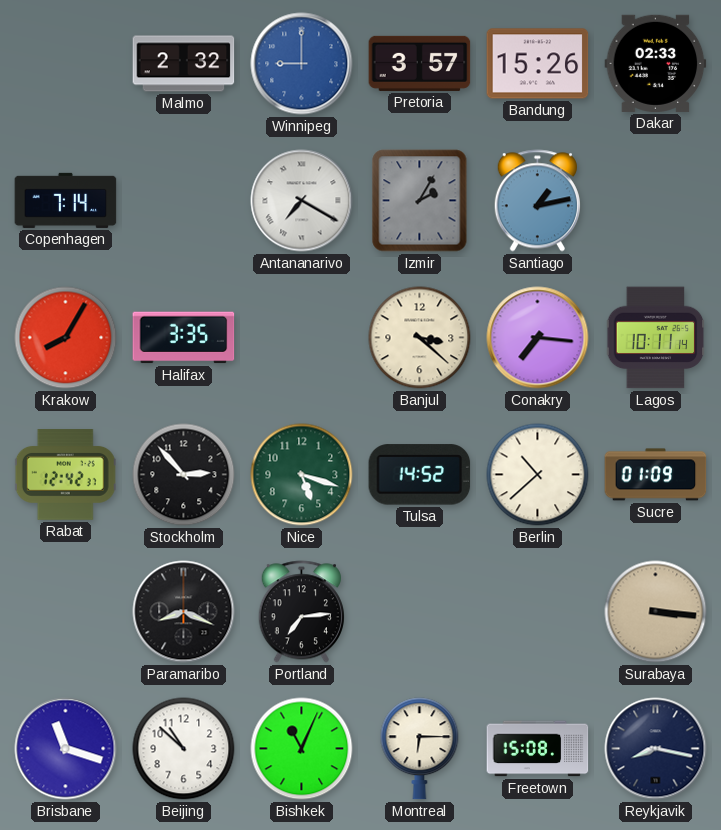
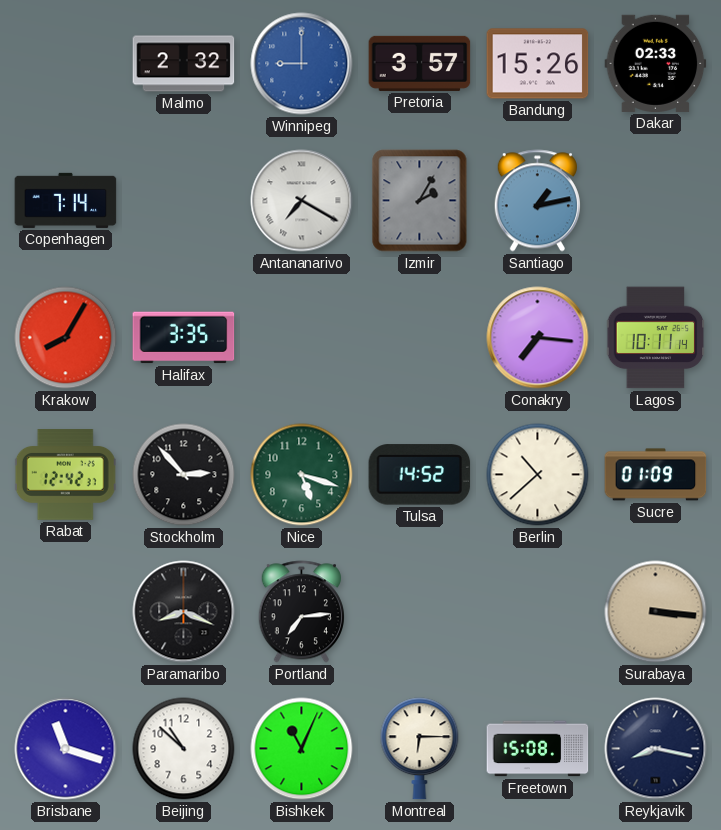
Banjul: 3:22 -> none
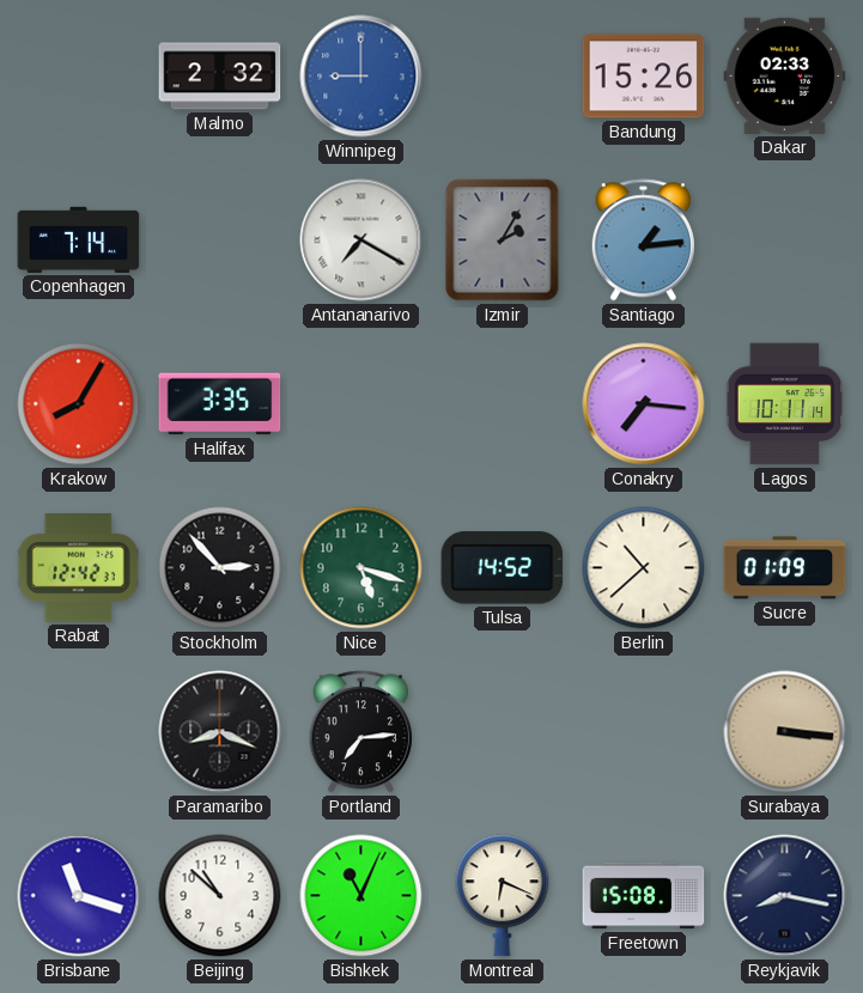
Pretoria: 3:57 -> none
Santiago: 1:13 -> 1:14
Montreal: 6:15 -> 6:19
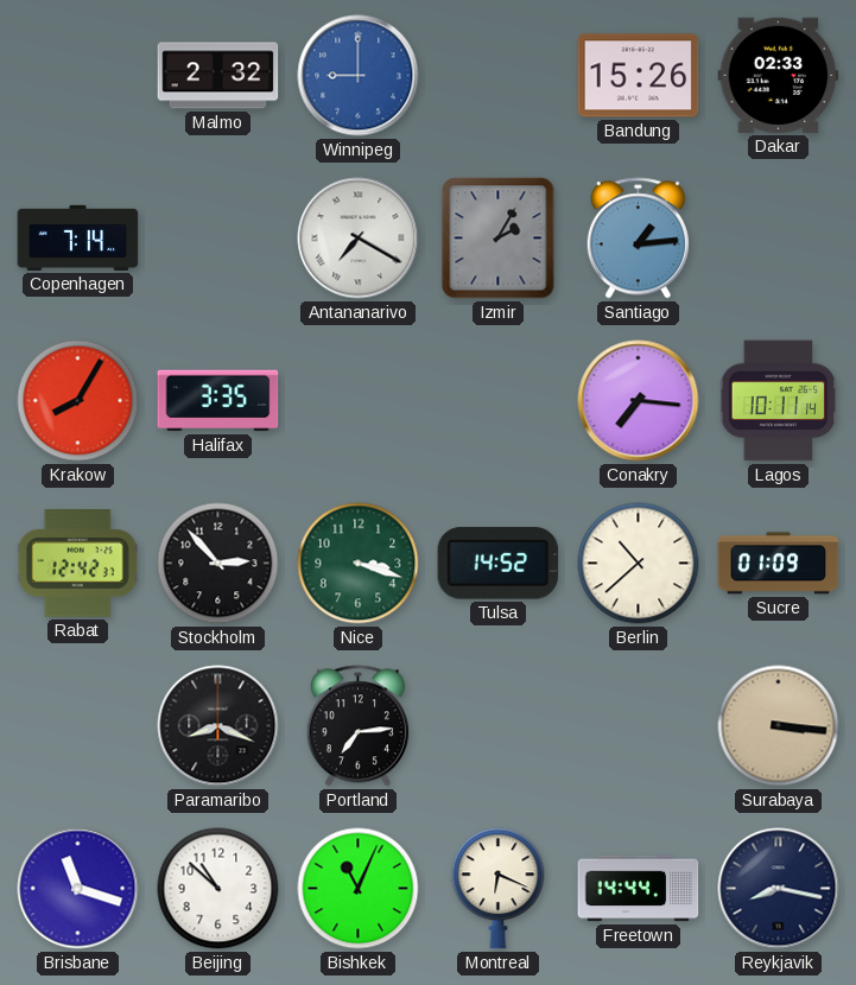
Nice: 5:18 -> 3:18
Freetown: 15:08 -> 14:44
